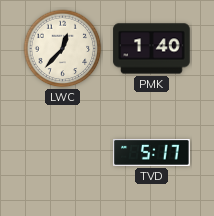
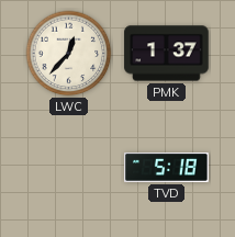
PMK: 1:40 -> 1:37
TVD: 5:17 -> 5:18
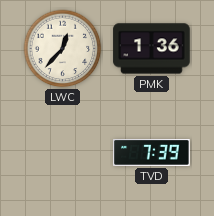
PMK: 1:37 -> 1:36
TVD: 5:18 -> 7:39
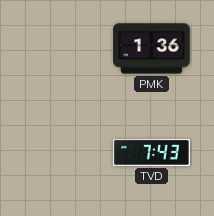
LWC: 12:37 -> none
TVD: 7:39 -> 7:43
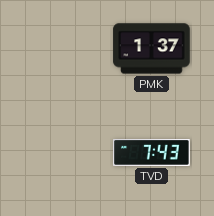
PMK: 1:36 -> 1:37
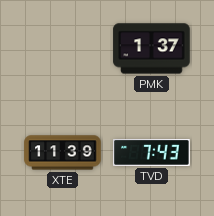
XTE: none -> 11:39
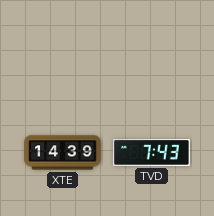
PMK: 1:37 -> none
XTE: 11:39 -> 14:39
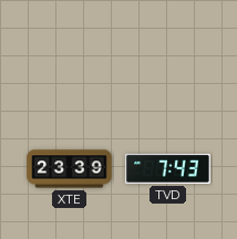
XTE: 14:39 -> 23:39
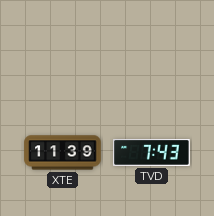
XTE: 23:39 -> 11:39
